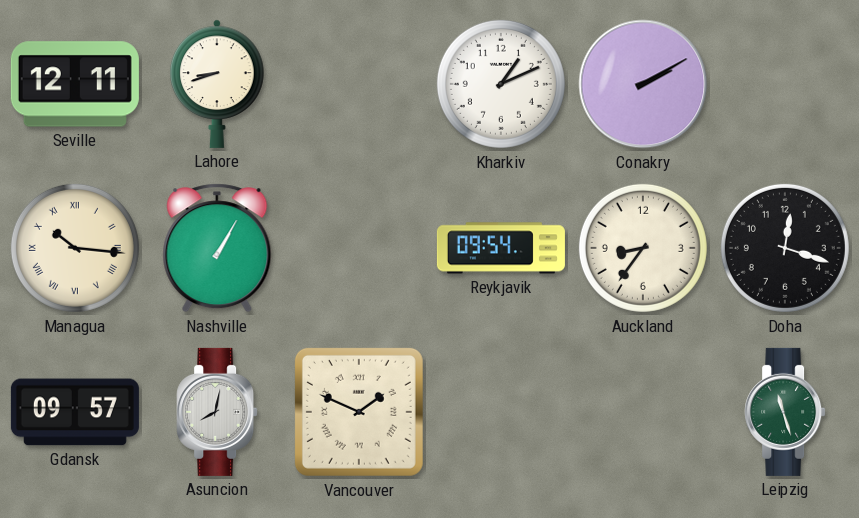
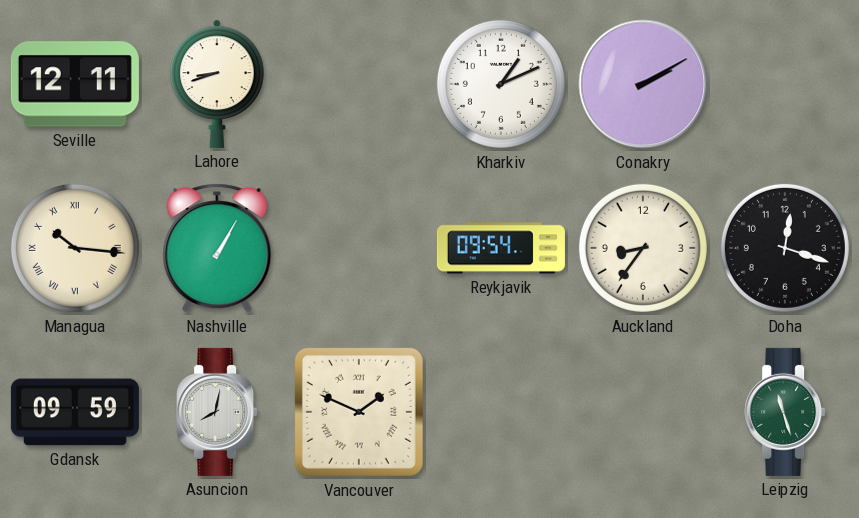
Gdansk: 09:57 -> 09:59
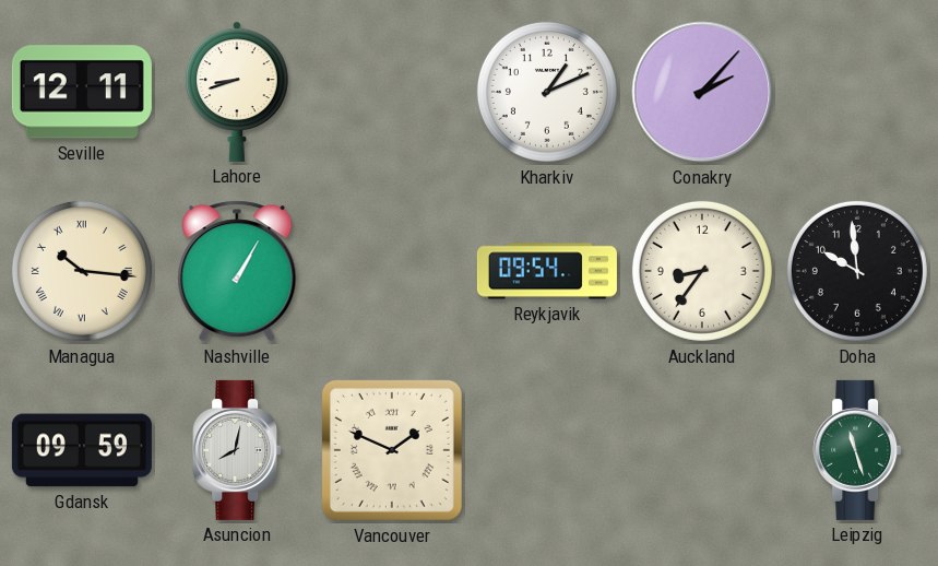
Conakry: 2:10 -> 2:07
Doha: 12:18 -> 9:59
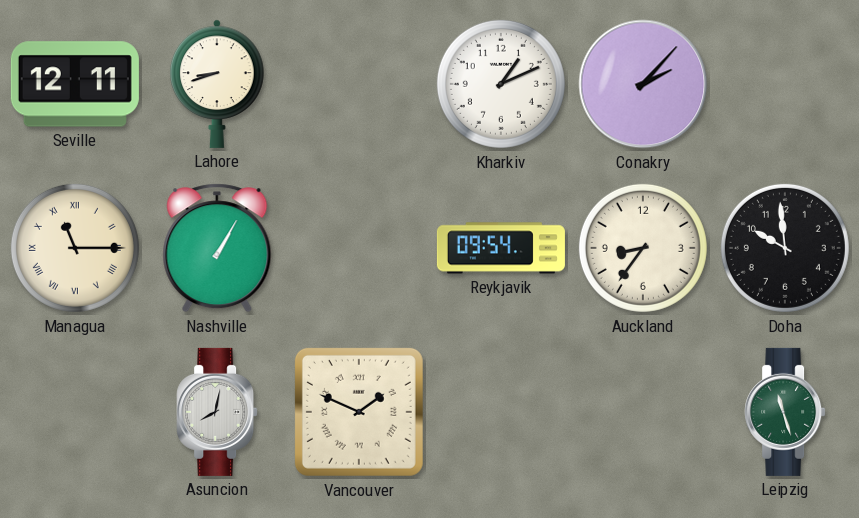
Managua: 10:16 -> 11:15
Gdansk: 09:59 -> none
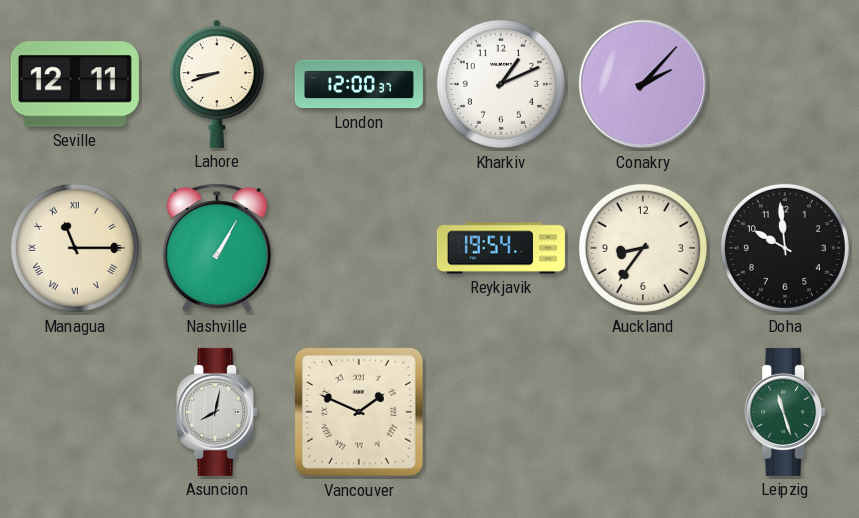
London: none -> 12:00
Reykjavik: 09:54 -> 19:54
